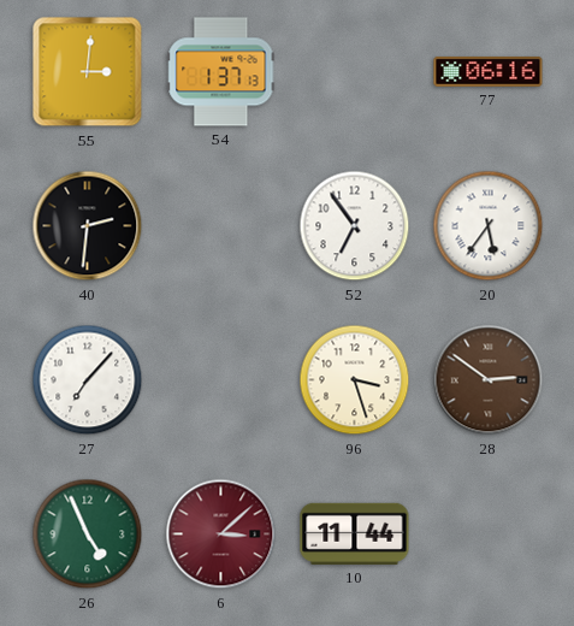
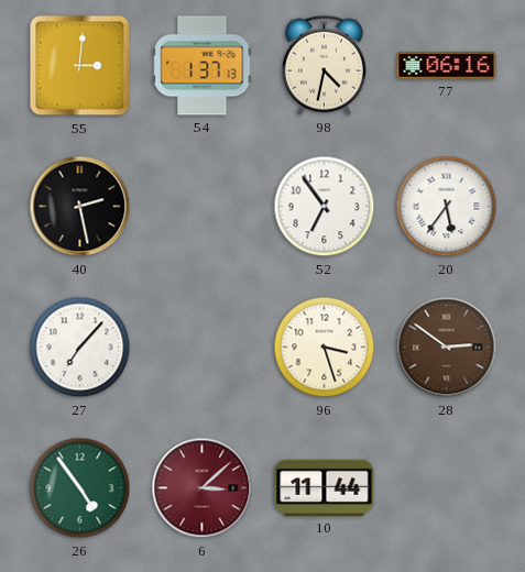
98: none -> 4:32
40: 2:31 -> 2:28
26: 4:56 -> 4:54
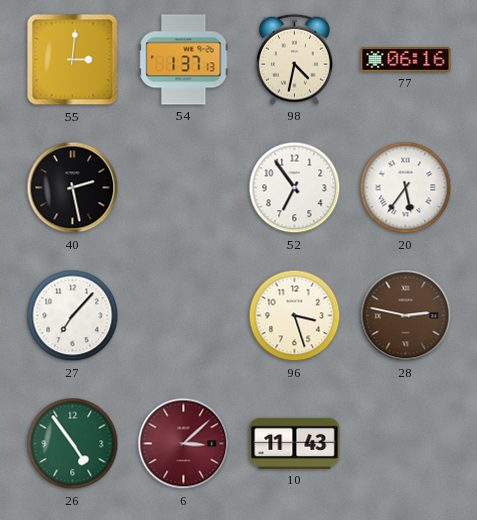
28: 2:51 -> 2:47
10: 11:44 -> 11:43
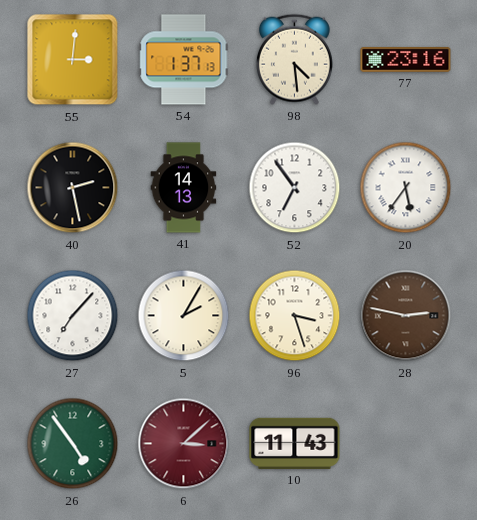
98: 4:32 -> 4:29
77: 06:16 -> 23:16
41: none -> 14:13
5: none -> 2:05
